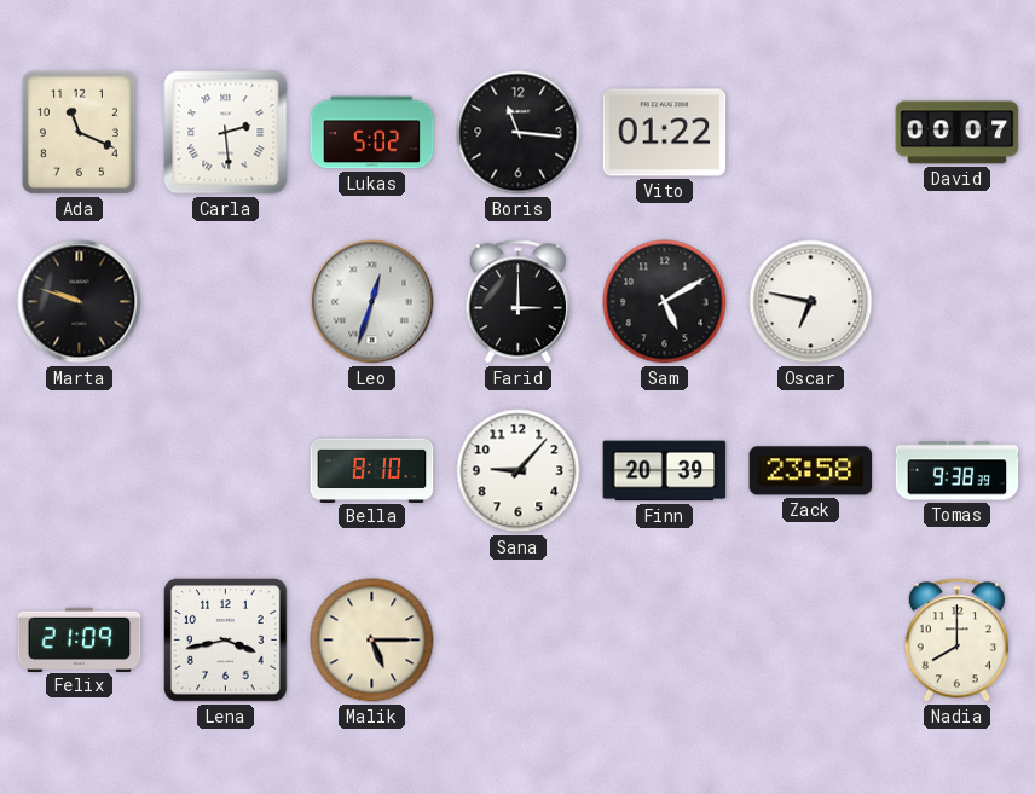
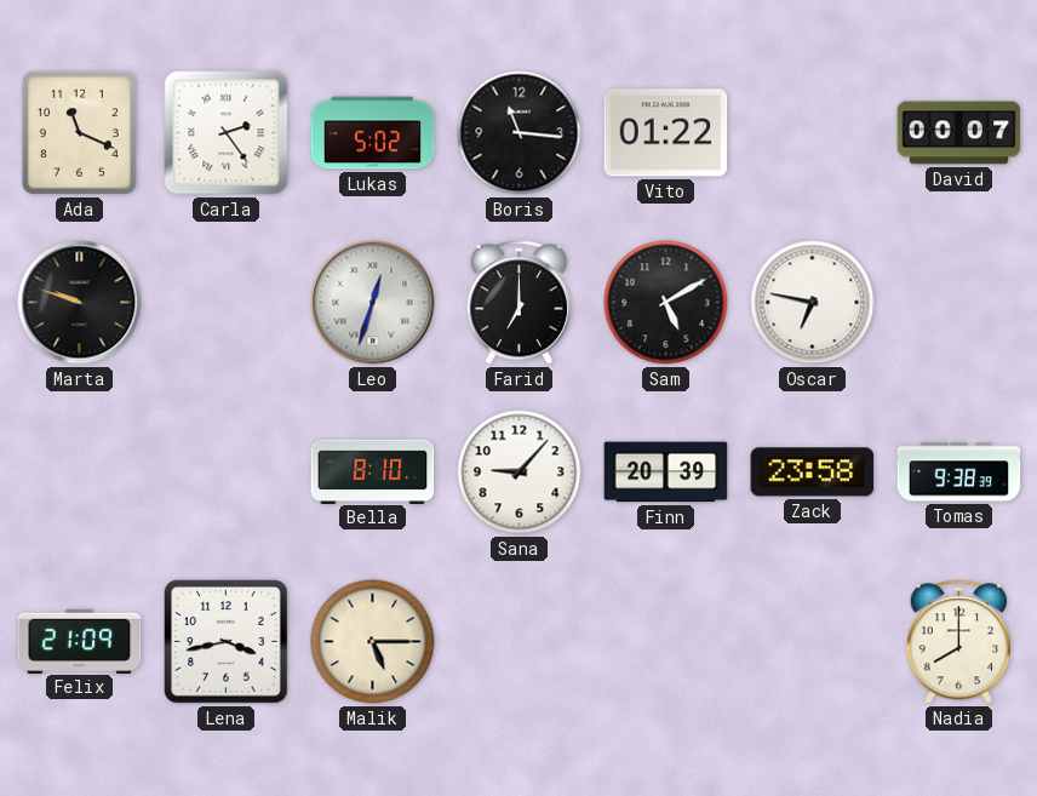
Carla: 2:29 -> 2:24
Farid: 3:00 -> 7:00
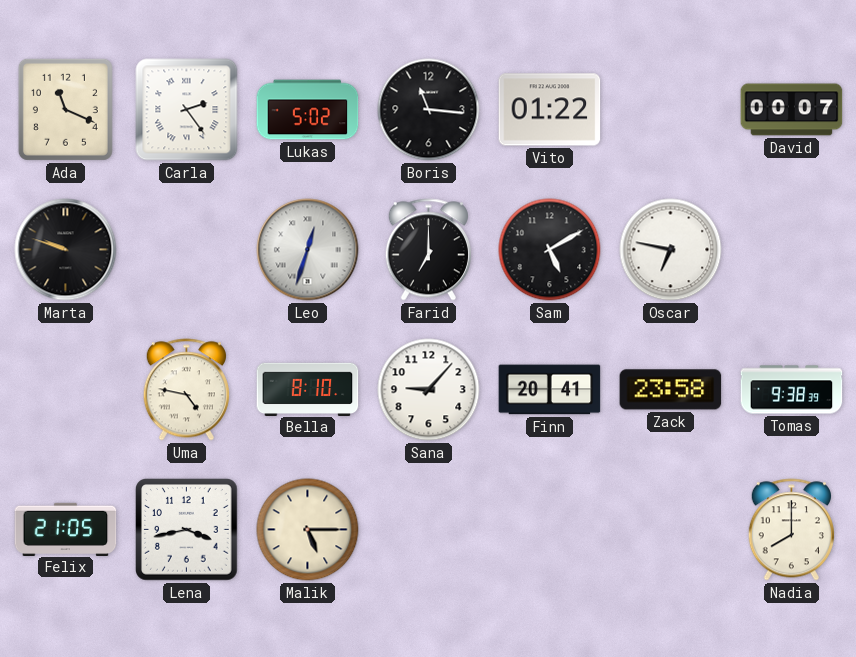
Uma: none -> 4:47
Finn: 20:39 -> 20:41
Felix: 21:09 -> 21:05
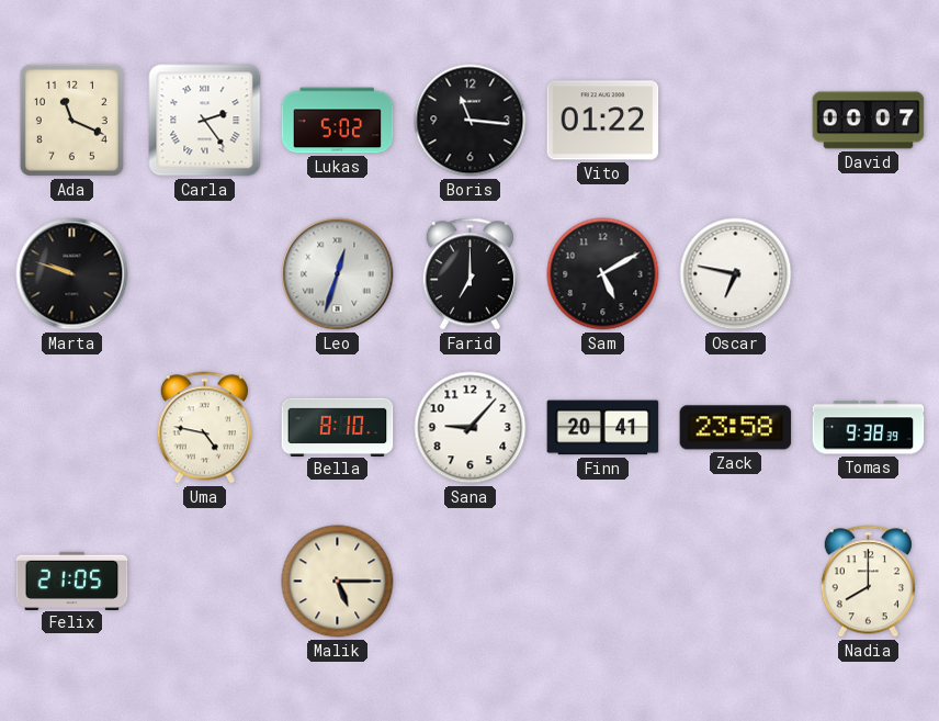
Lena: 3:43 -> none
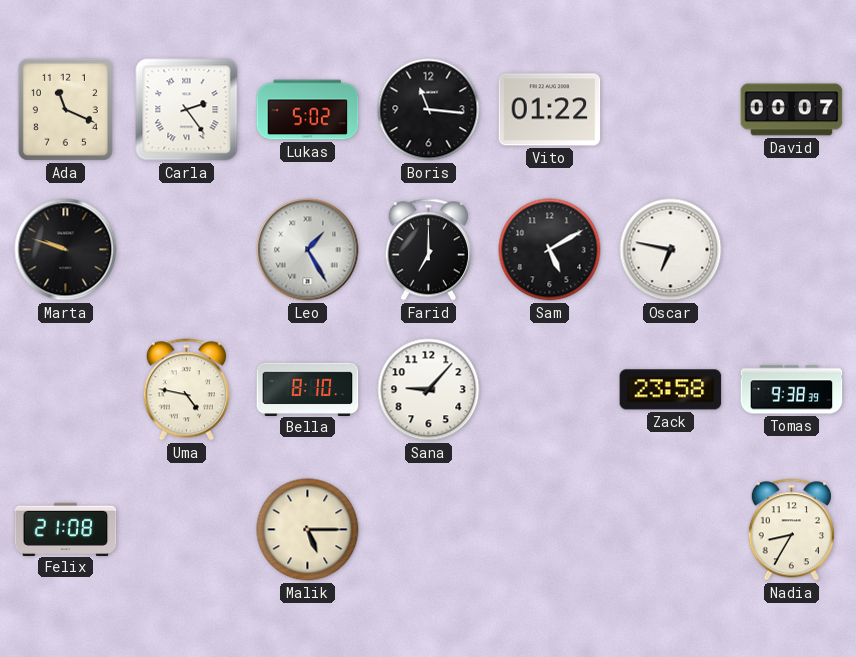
Leo: 12:33 -> 1:25
Finn: 20:41 -> none
Felix: 21:05 -> 21:08
Nadia: 8:00 -> 8:35
